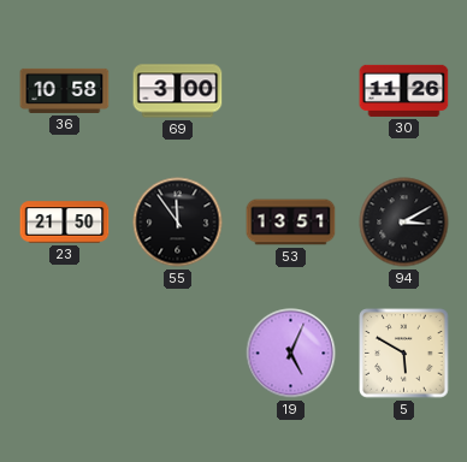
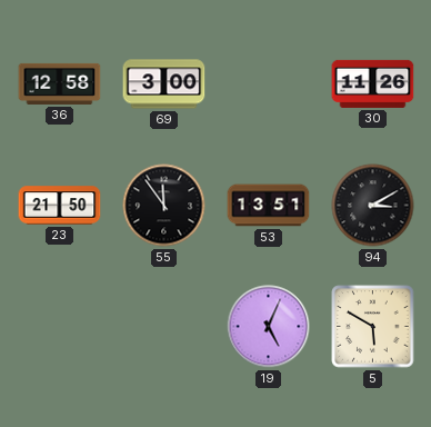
36: 10:58 -> 12:58
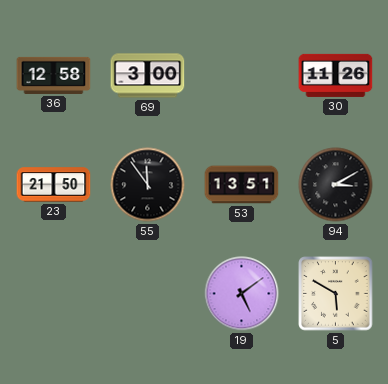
19: 5:04 -> 5:09
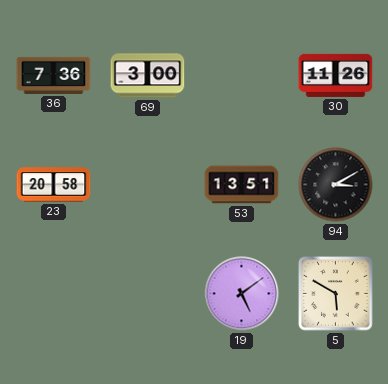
36: 12:58 -> 7:36
23: 21:50 -> 20:58
55: 11:54 -> none
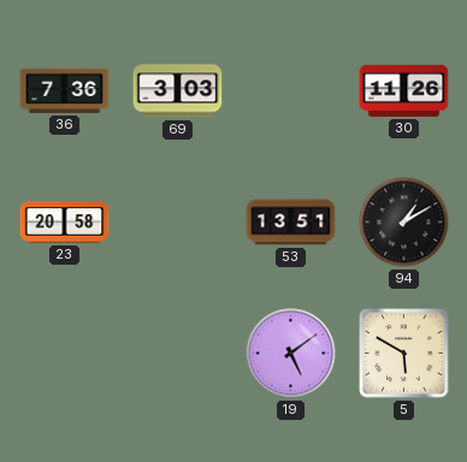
69: 3:00 -> 3:03
94: 3:10 -> 1:10
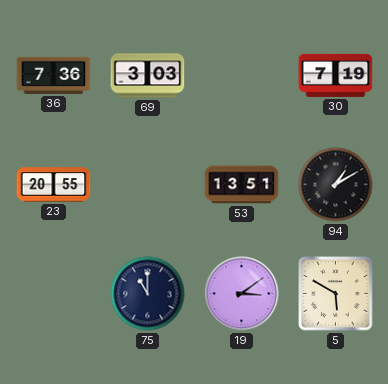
30: 11:26 -> 7:19
23: 20:58 -> 20:55
75: none -> 11:00
19: 5:09 -> 3:09
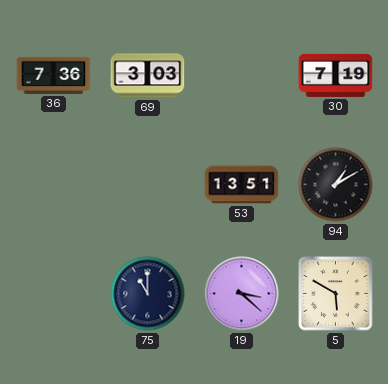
23: 20:55 -> none
19: 3:09 -> 3:22
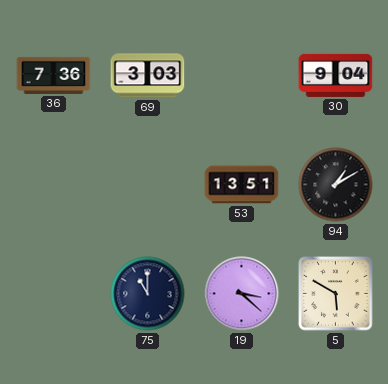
30: 7:19 -> 9:04
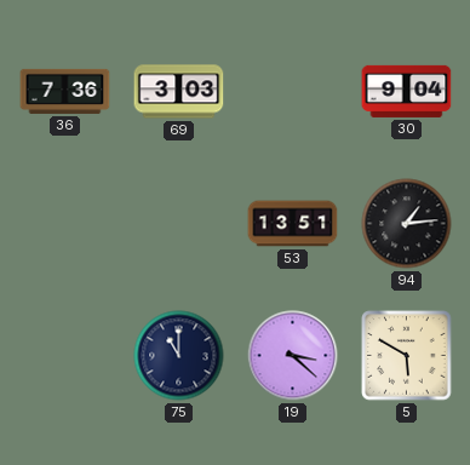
94: 1:10 -> 1:14
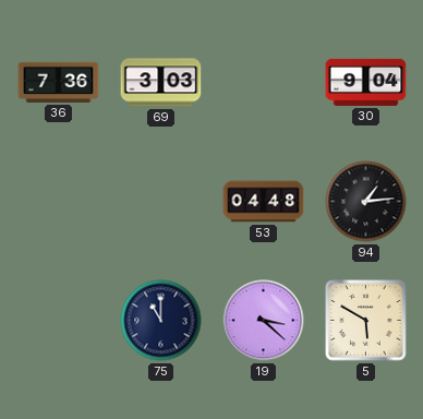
53: 13:51 -> 04:48
